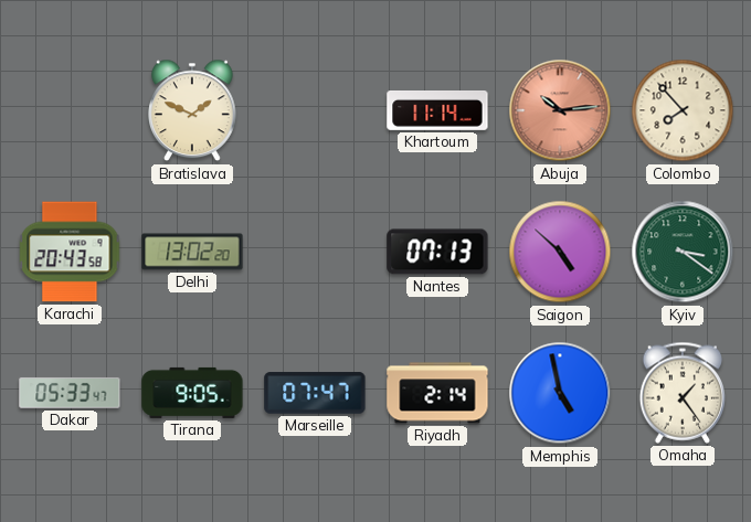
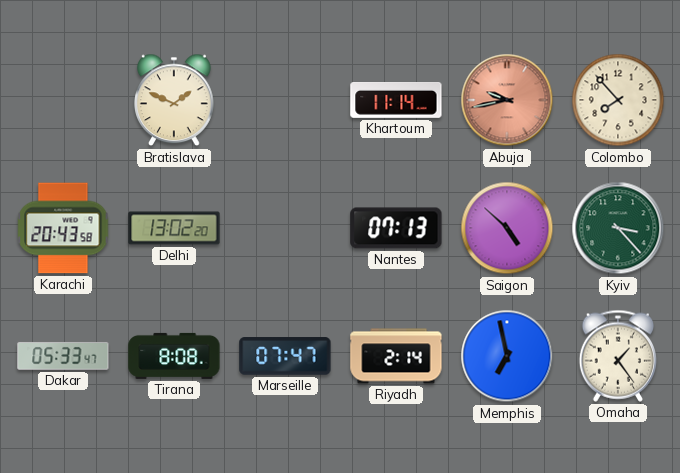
Abuja: 10:14 -> 9:43
Kyiv: 3:21 -> 3:23
Tirana: 9:05 -> 8:08
Memphis: 4:58 -> 6:58
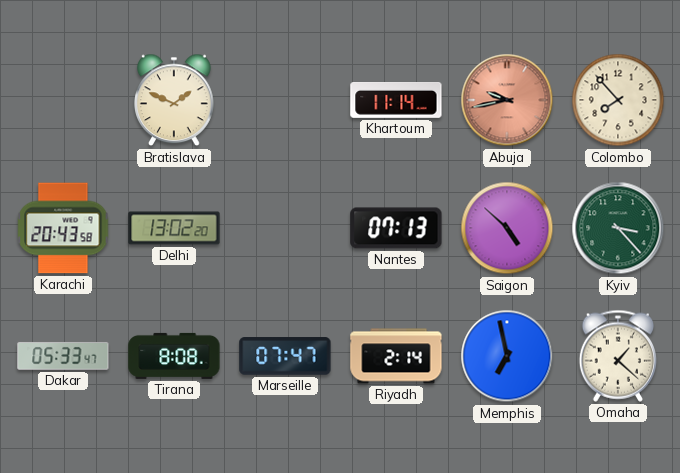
Omaha: 1:24 -> 1:22
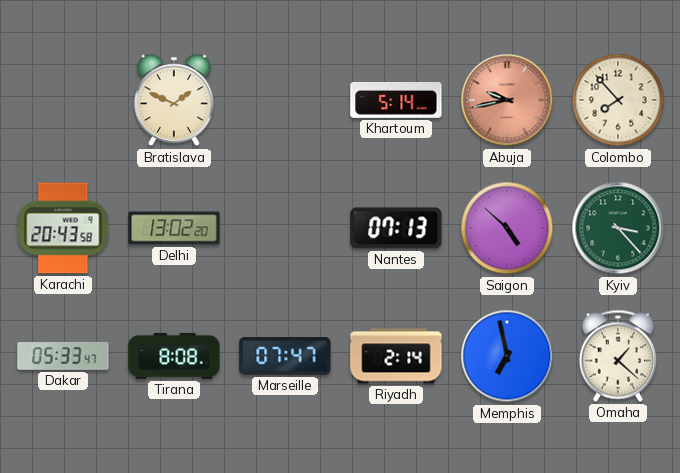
Khartoum: 11:14 -> 5:14
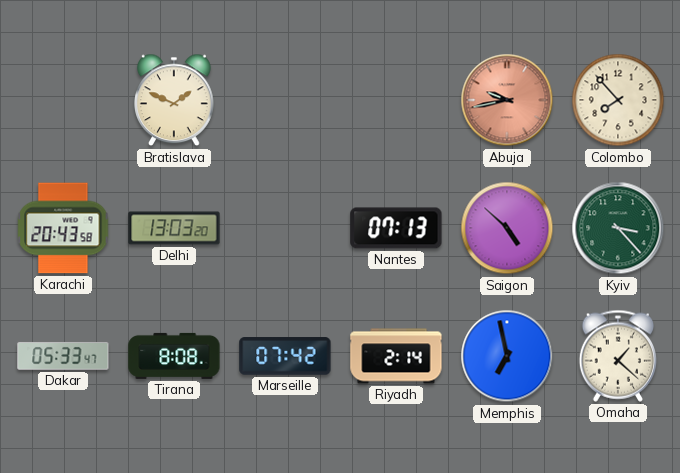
Khartoum: 5:14 -> none
Delhi: 13:02 -> 13:03
Marseille: 07:47 -> 07:42
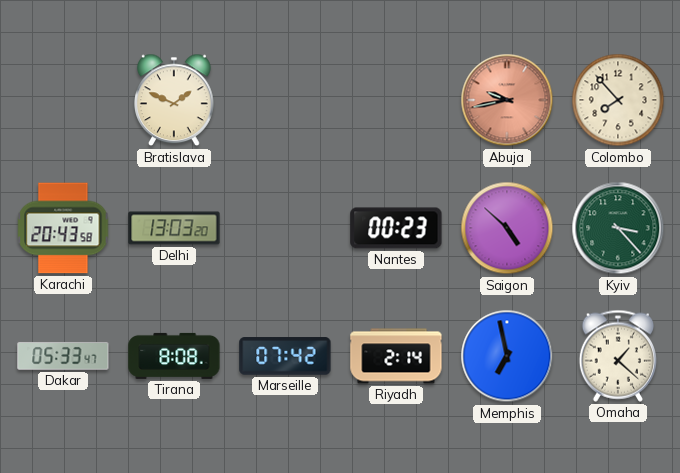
Nantes: 07:13 -> 00:23
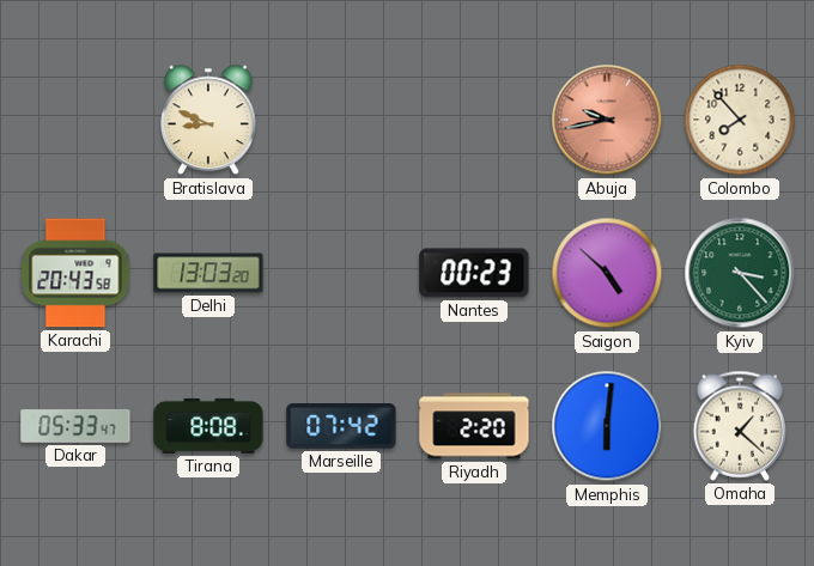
Bratislava: 1:49 -> 8:49
Riyadh: 2:14 -> 2:20
Memphis: 6:58 -> 6:01
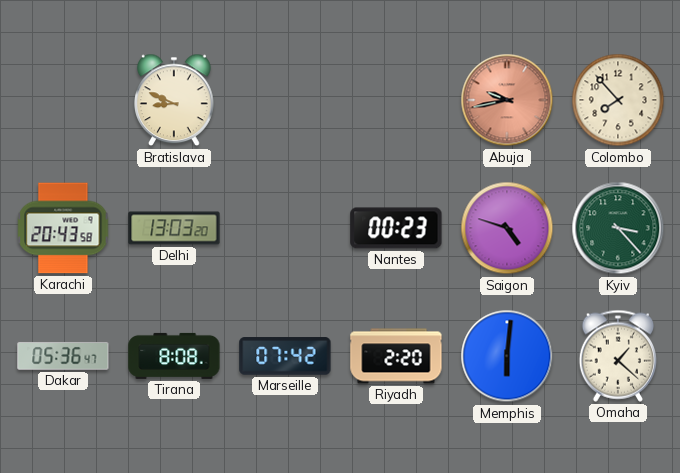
Saigon: 4:52 -> 4:48
Dakar: 05:33 -> 05:36
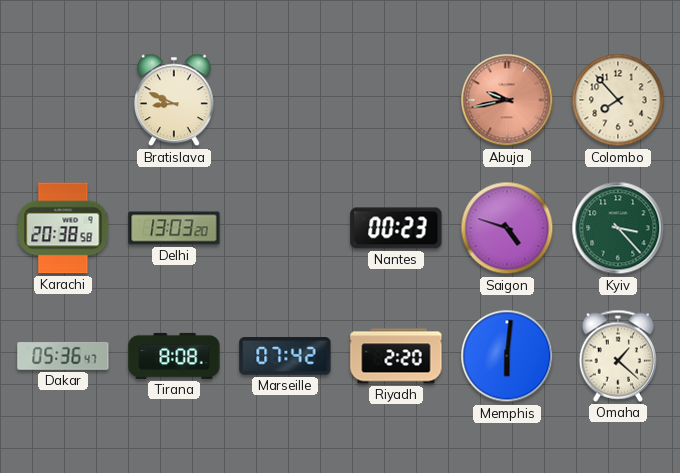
Karachi: 20:43 -> 20:38
